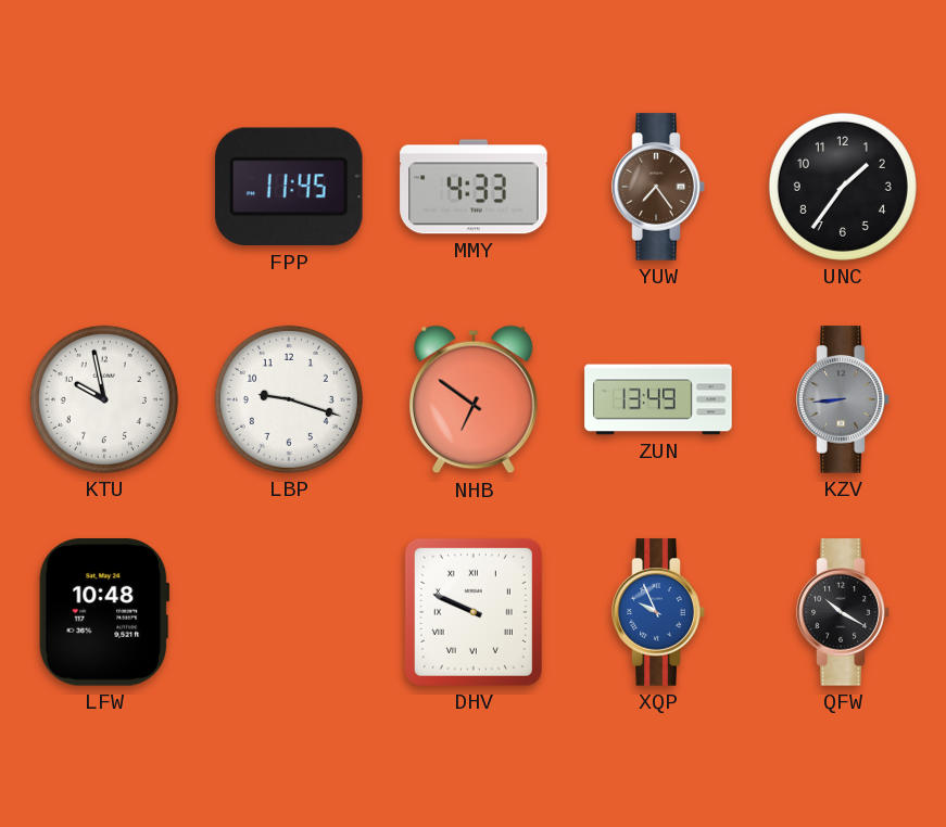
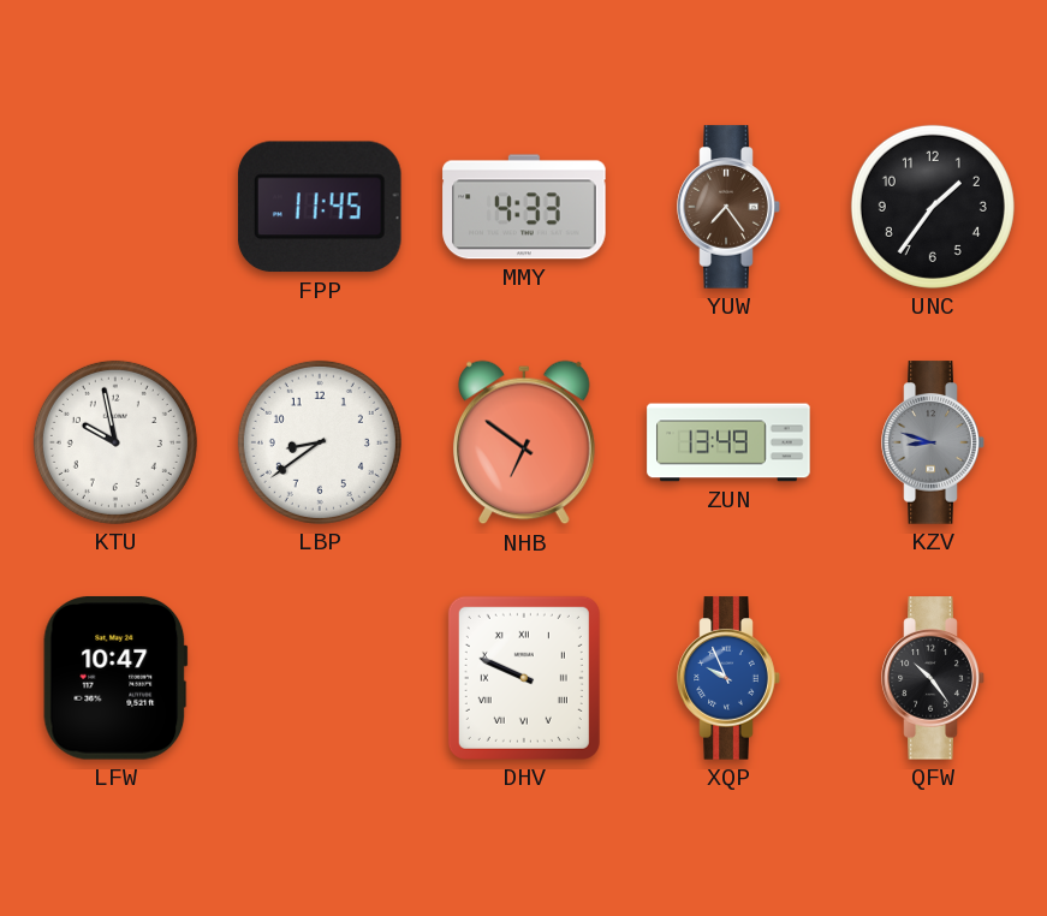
LBP: 9:18 -> 8:39
KZV: 8:44 -> 8:48
LFW: 10:48 -> 10:47
QFW: 10:20 -> 10:24
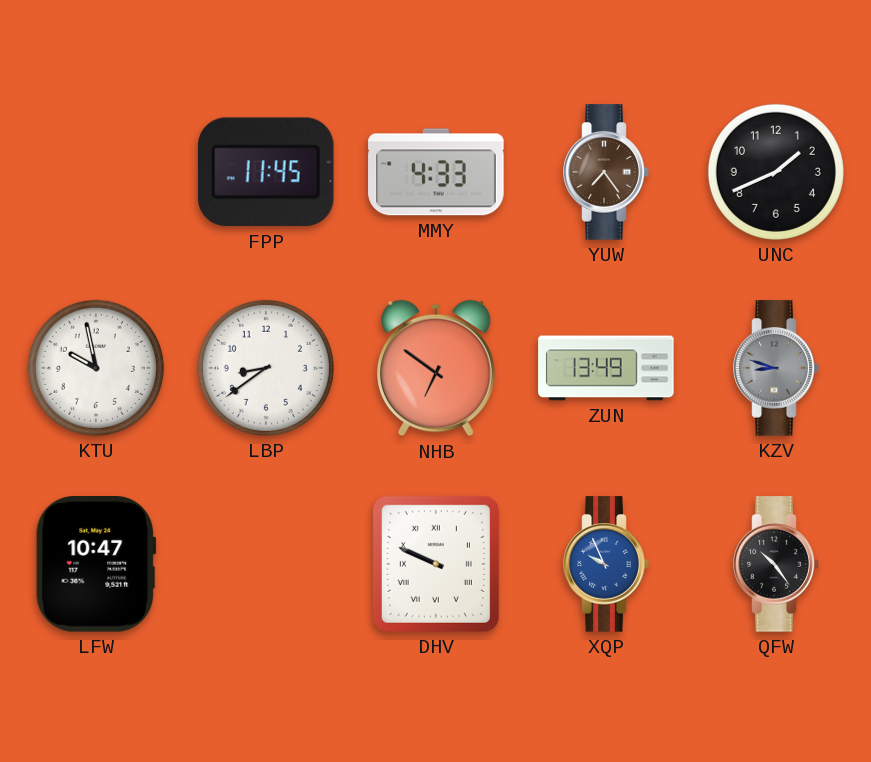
UNC: 1:36 -> 1:41
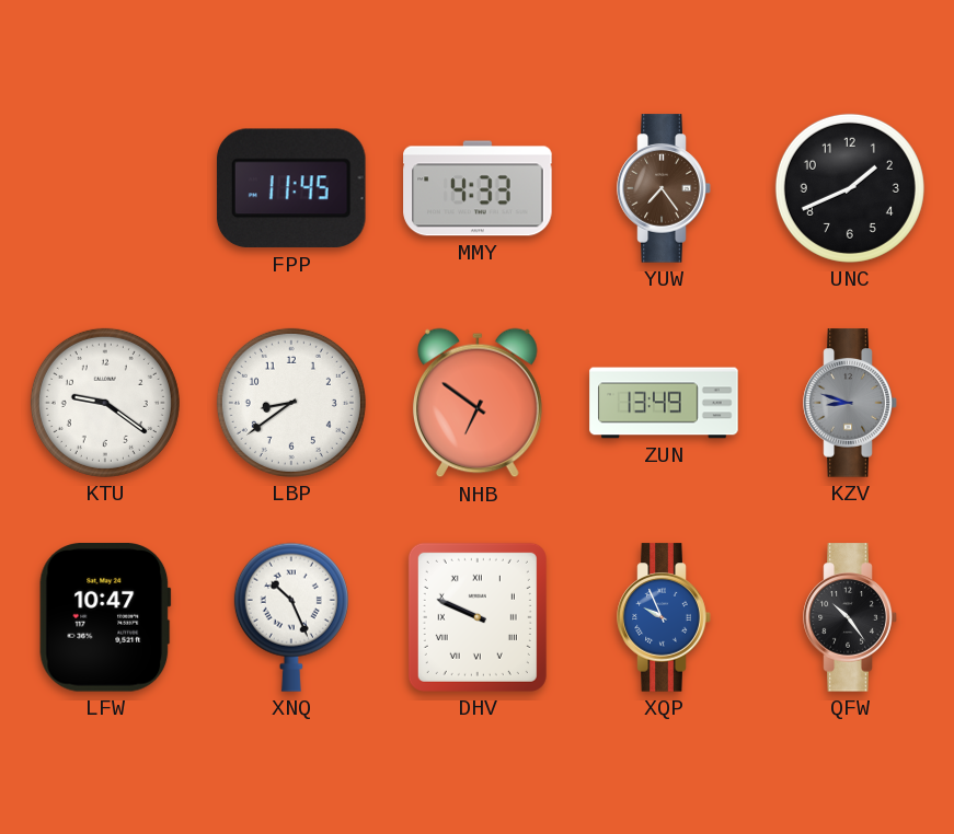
KTU: 9:58 -> 9:21
XNQ: none -> 10:26
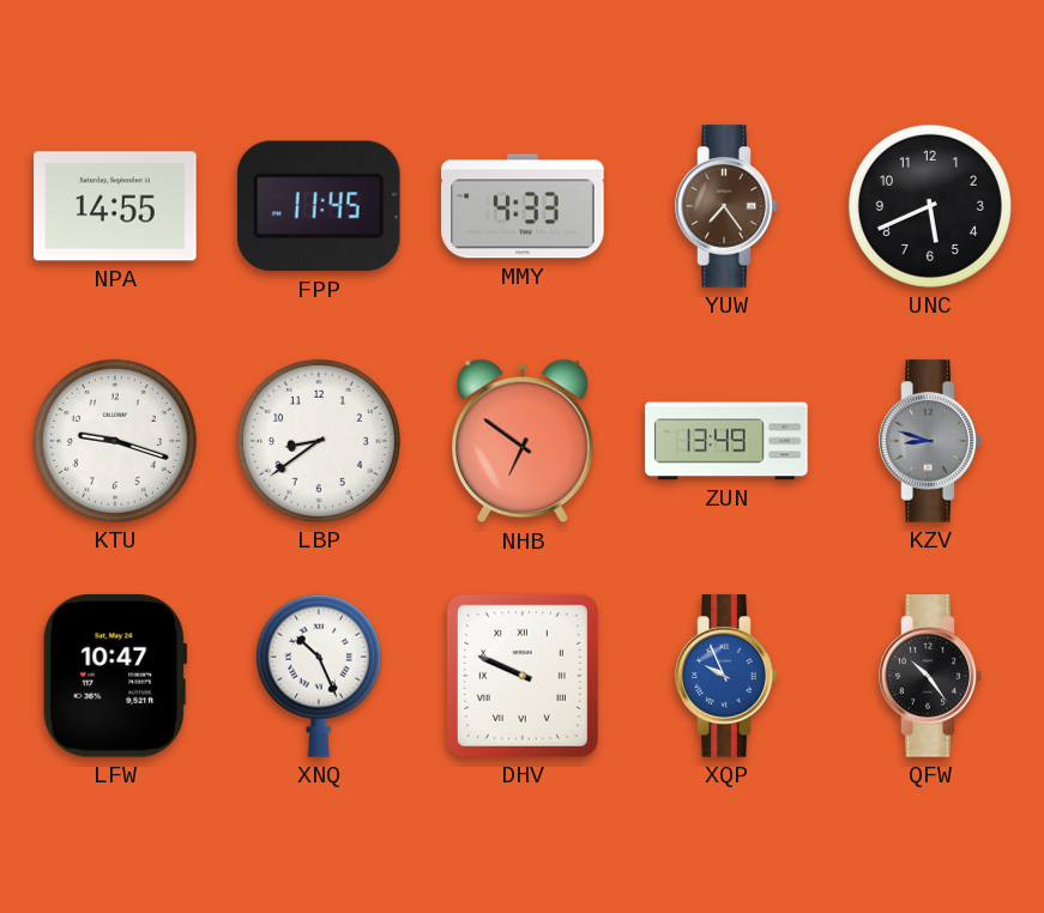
NPA: none -> 14:55
UNC: 1:41 -> 5:41
KTU: 9:21 -> 9:18
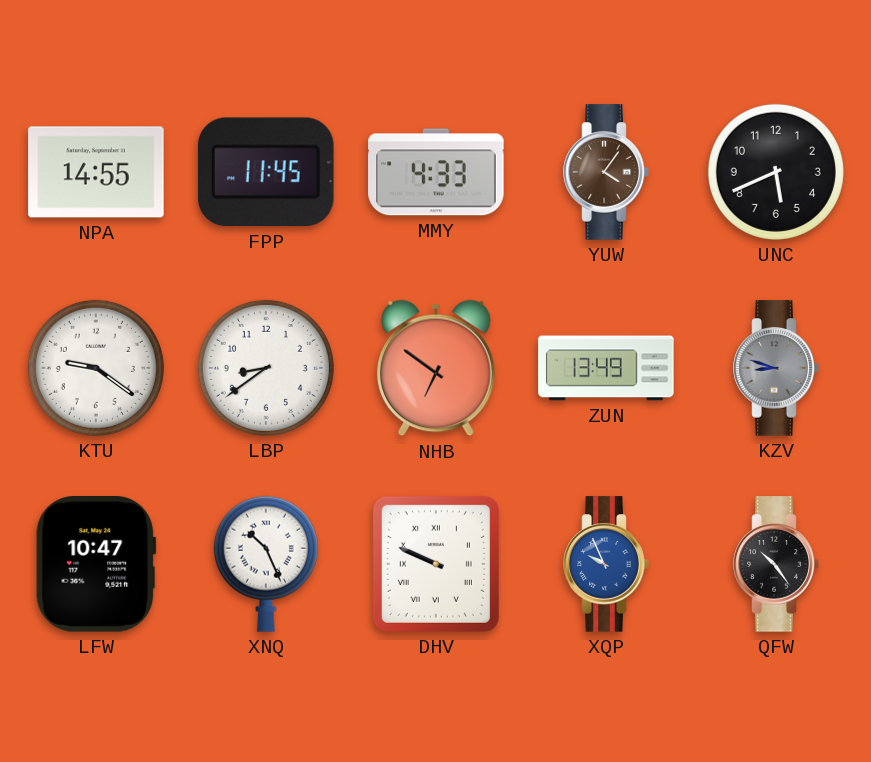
YUW: 7:24 -> 4:06
KTU: 9:18 -> 9:21
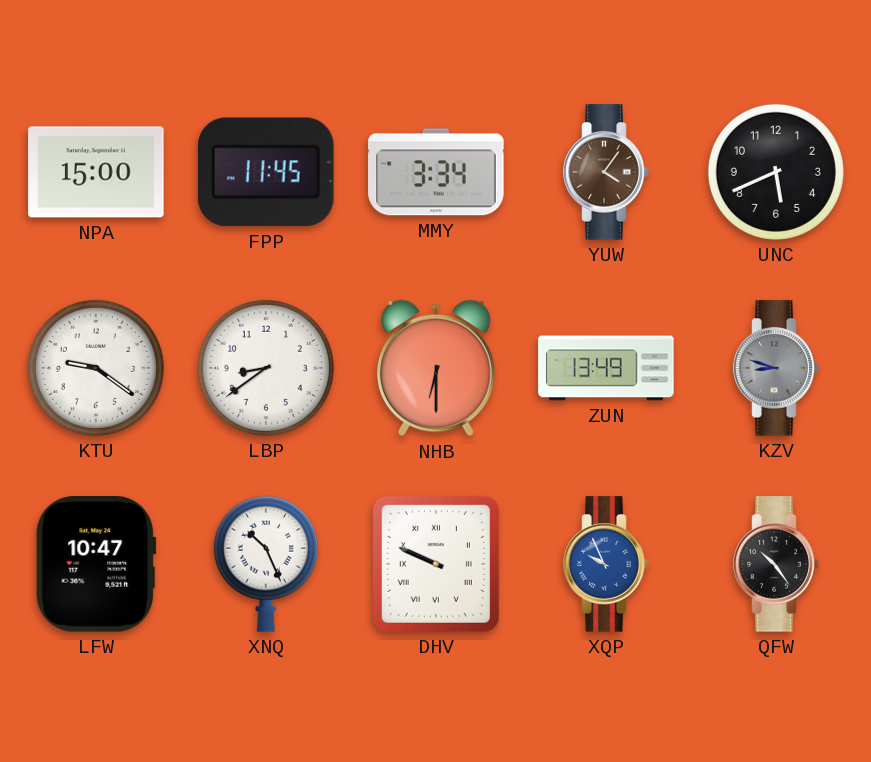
NPA: 14:55 -> 15:00
MMY: 4:33 -> 3:34
NHB: 6:51 -> 6:30
